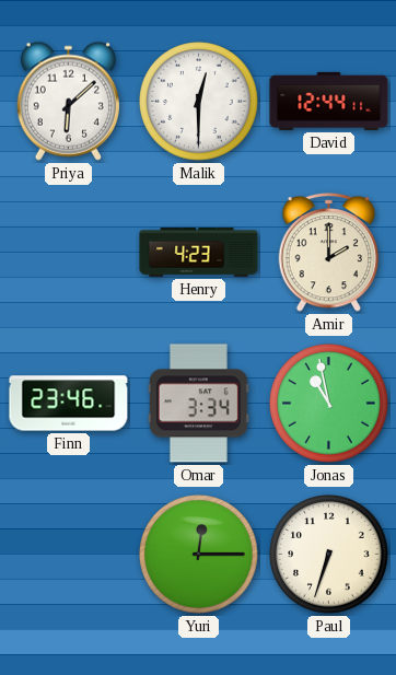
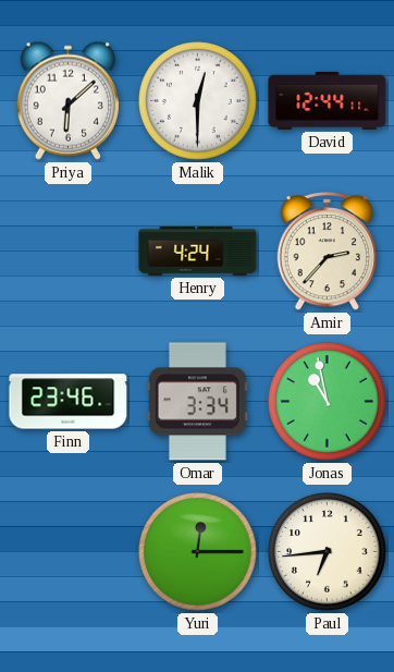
Henry: 4:23 -> 4:24
Amir: 2:00 -> 2:37
Paul: 6:33 -> 6:44
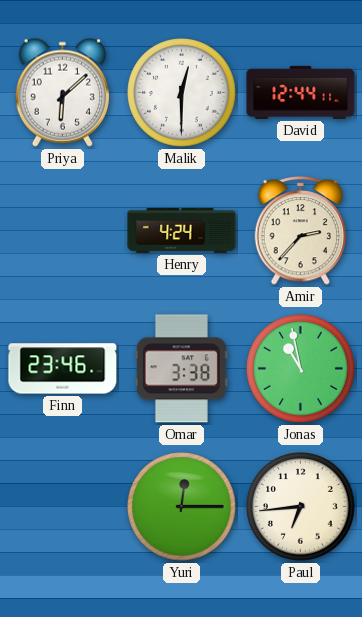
Omar: 3:34 -> 3:38
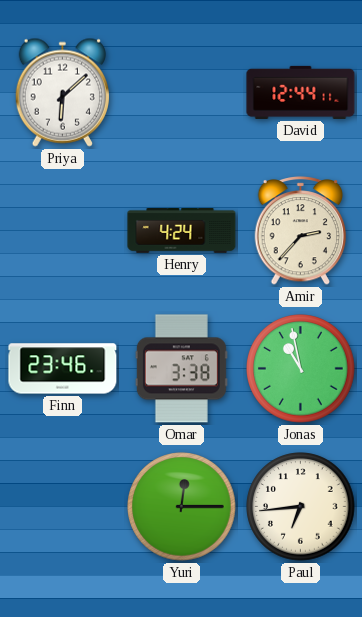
Malik: 12:30 -> none
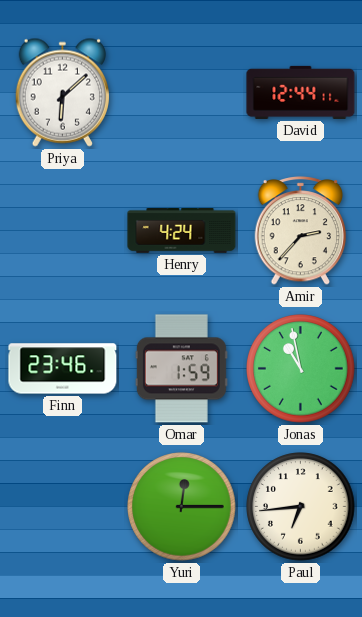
Omar: 3:38 -> 1:59
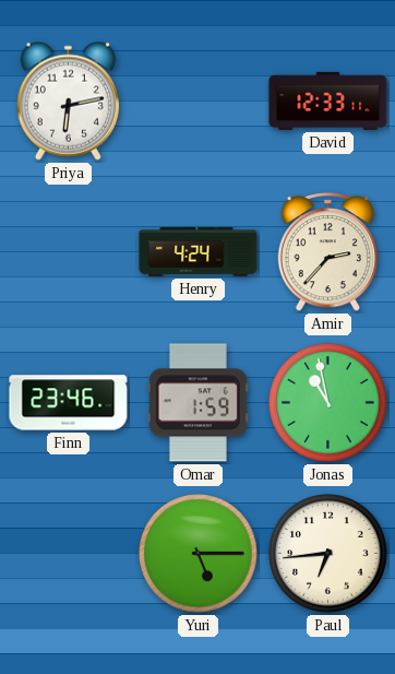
Priya: 6:08 -> 6:13
David: 12:44 -> 12:33
Yuri: 12:15 -> 5:15
